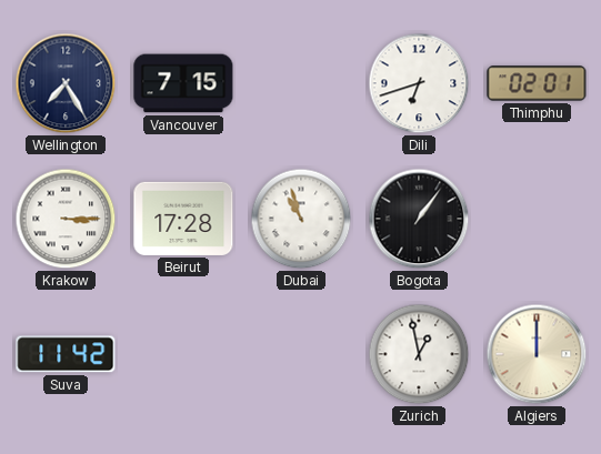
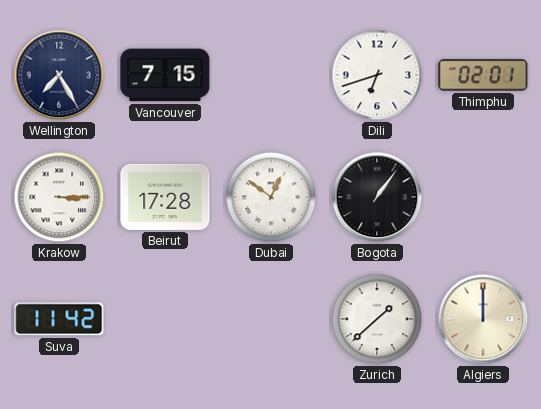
Dubai: 10:57 -> 12:51
Zurich: 12:58 -> 1:38
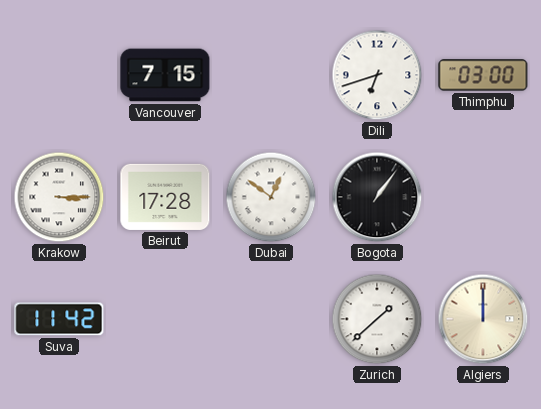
Wellington: 7:25 -> none
Thimphu: 02:01 -> 03:00
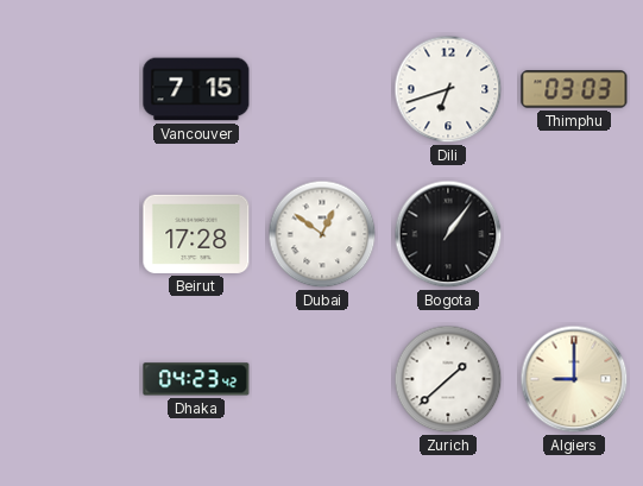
Thimphu: 03:00 -> 03:03
Krakow: 3:15 -> none
Suva: 11:42 -> none
Dhaka: none -> 04:23
Algiers: 12:00 -> 9:00
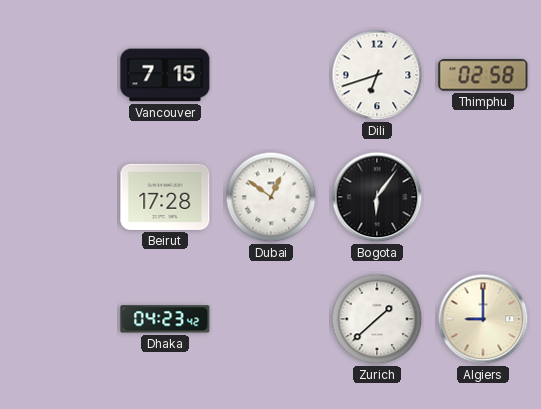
Thimphu: 03:03 -> 02:58
Bogota: 1:06 -> 6:06
